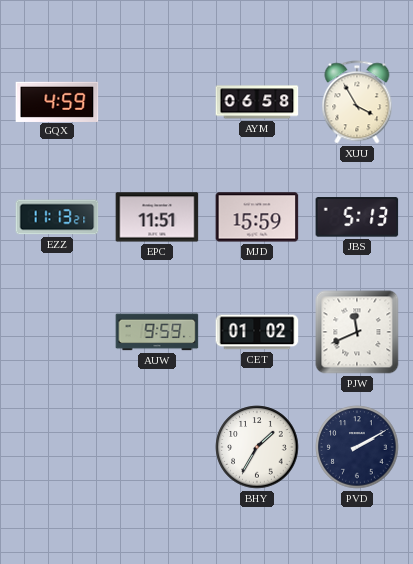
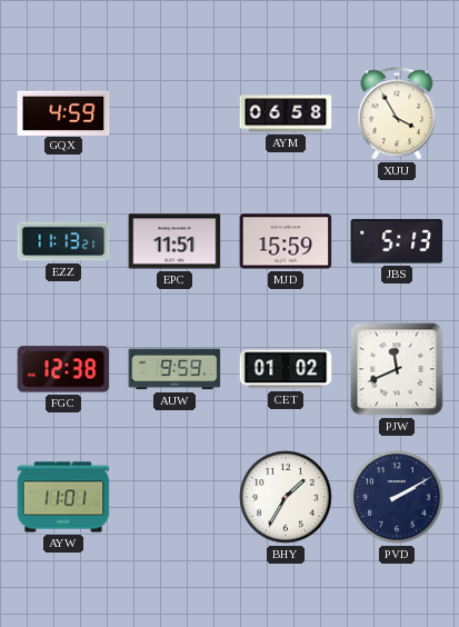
FGC: none -> 12:38
AYW: none -> 11:01
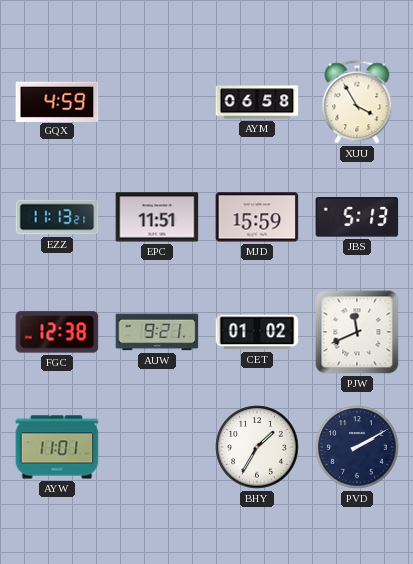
AUW: 9:59 -> 9:21
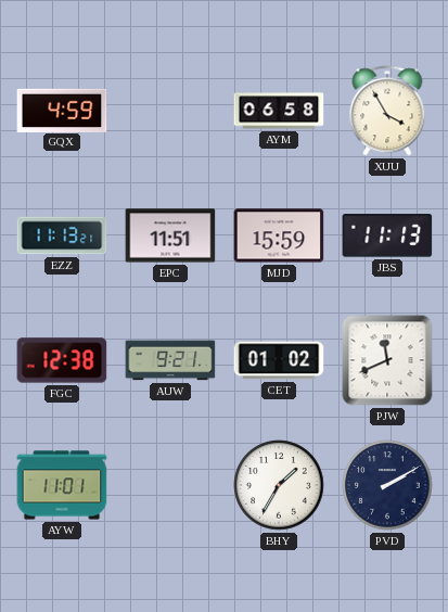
JBS: 5:13 -> 11:13
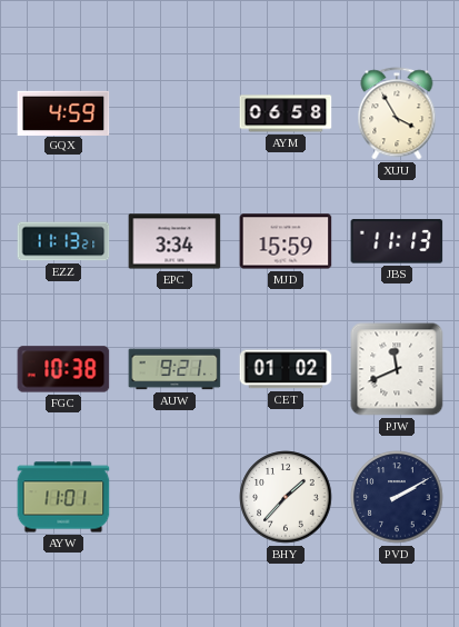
EPC: 11:51 -> 3:34
FGC: 12:38 -> 10:38
BHY: 1:35 -> 1:37
